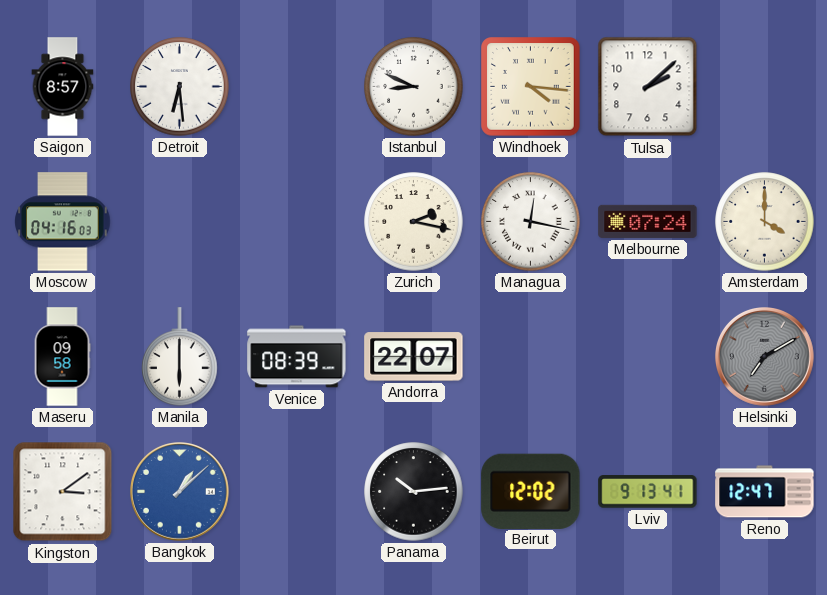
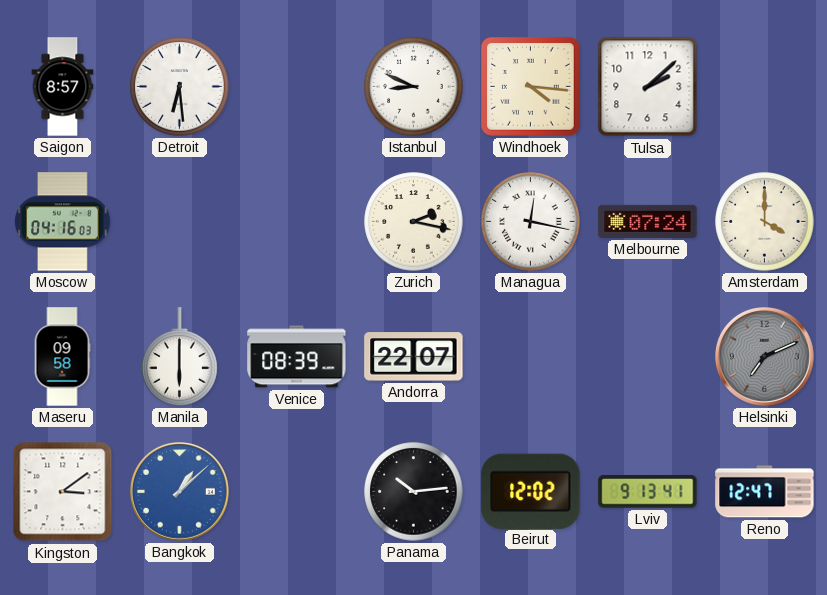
Helsinki: 7:10 -> 7:11
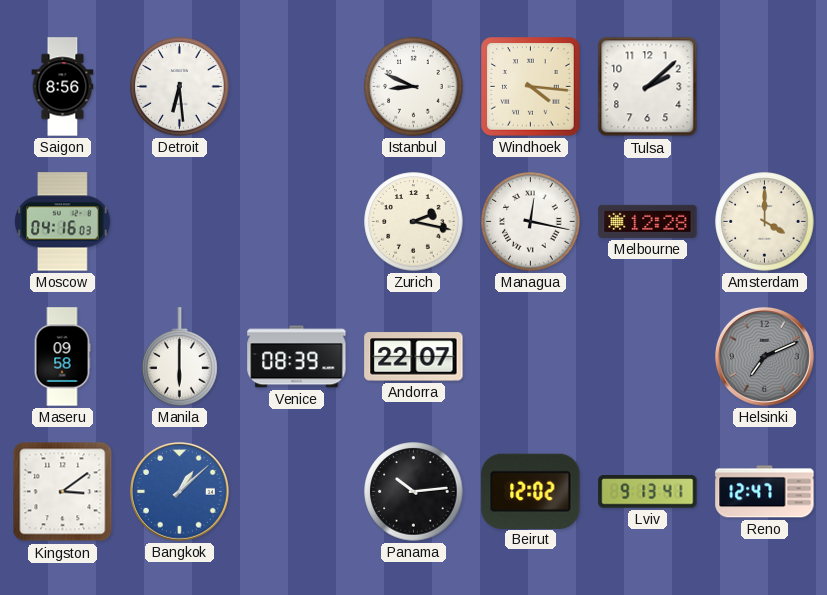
Saigon: 8:57 -> 8:56
Melbourne: 07:24 -> 12:28
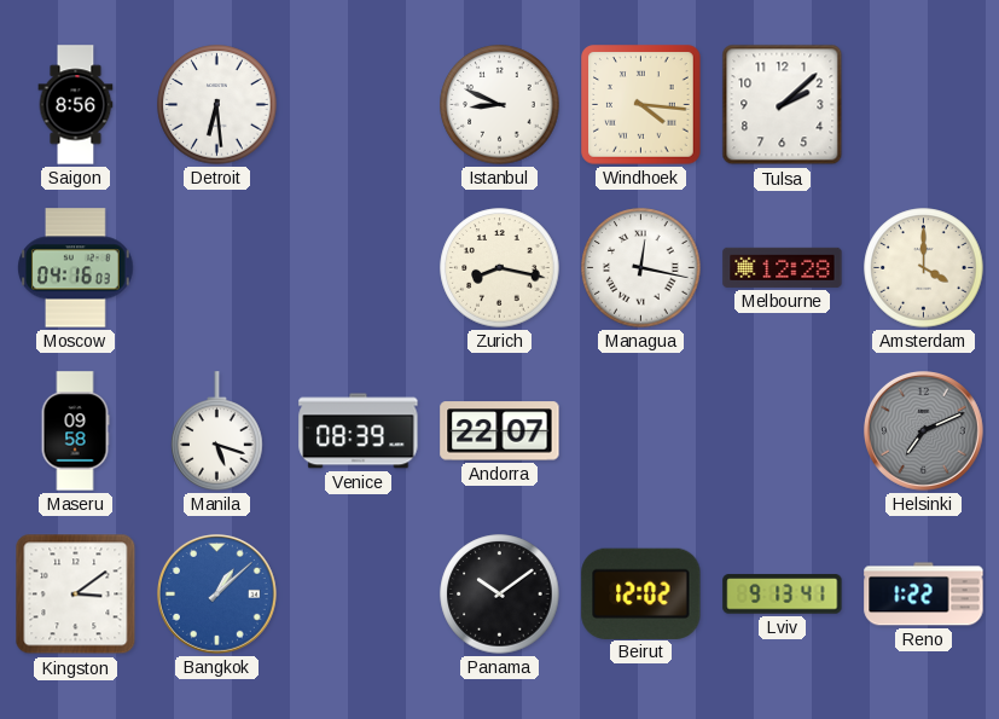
Zurich: 2:17 -> 8:17
Manila: 6:00 -> 5:18
Panama: 10:14 -> 10:09
Reno: 12:47 -> 1:22
